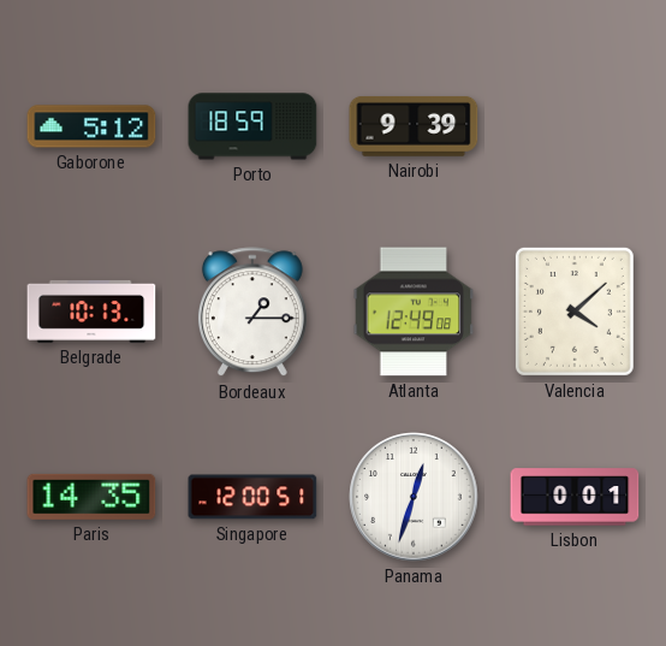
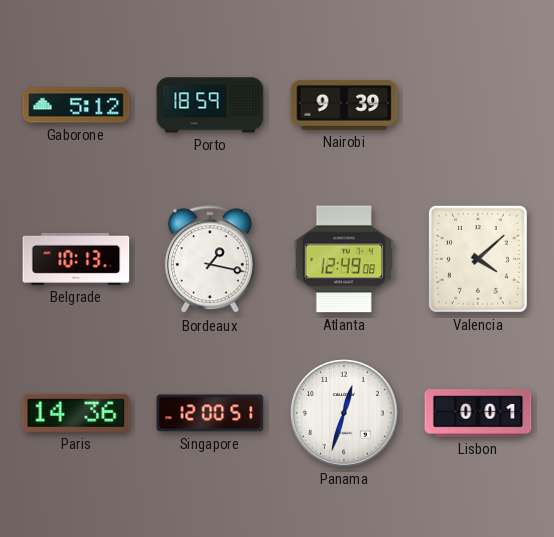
Bordeaux: 1:15 -> 1:17
Paris: 14:35 -> 14:36
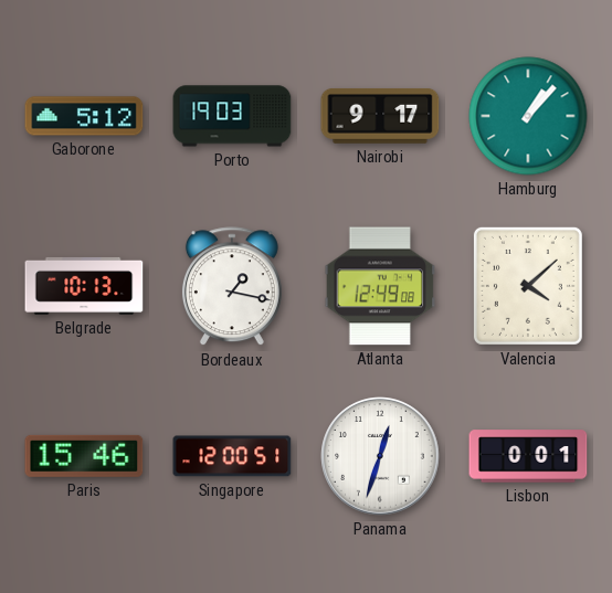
Porto: 18:59 -> 19:03
Nairobi: 9:39 -> 9:17
Hamburg: none -> 1:07
Paris: 14:36 -> 15:46
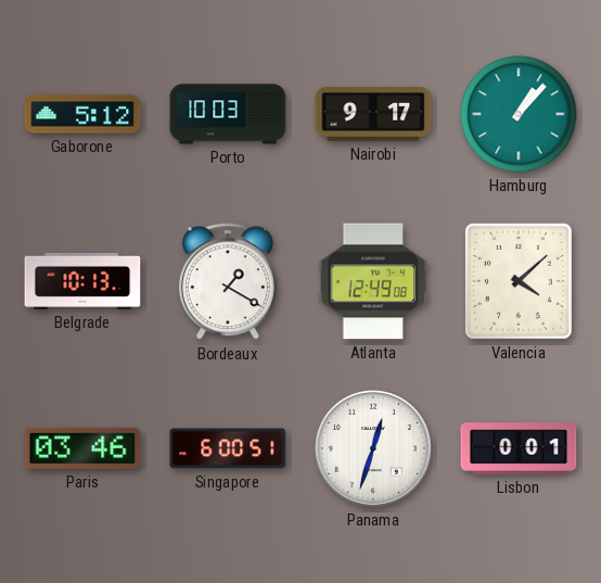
Porto: 19:03 -> 10:03
Bordeaux: 1:17 -> 1:20
Paris: 15:46 -> 03:46
Singapore: 12:00 -> 6:00
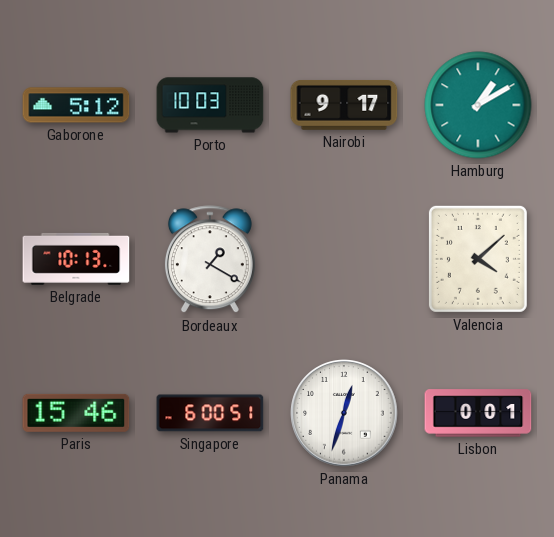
Hamburg: 1:07 -> 1:10
Atlanta: 12:49 -> none
Paris: 03:46 -> 15:46
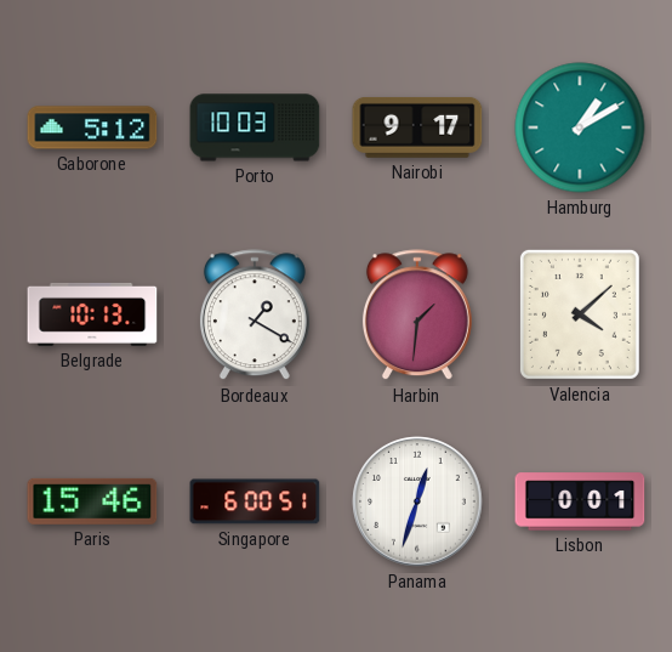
Harbin: none -> 1:31
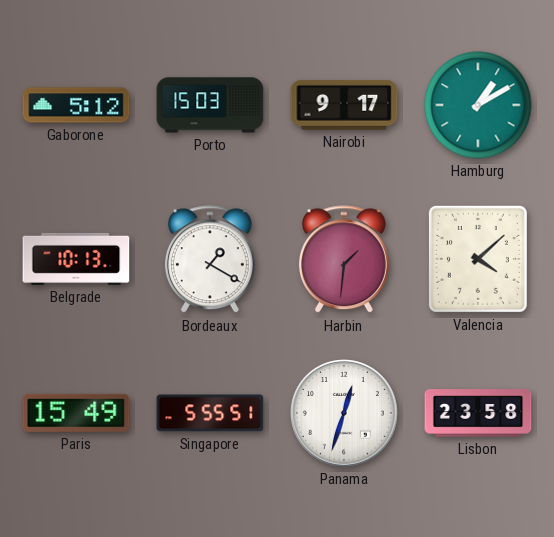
Porto: 10:03 -> 15:03
Paris: 15:46 -> 15:49
Singapore: 6:00 -> 5:55
Lisbon: 0:01 -> 23:58
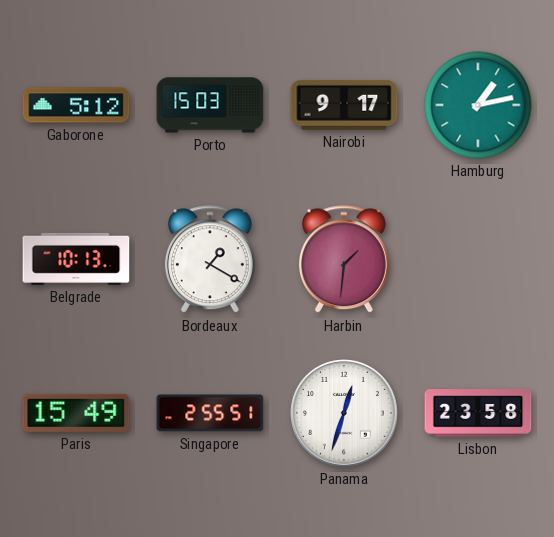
Hamburg: 1:10 -> 1:13
Valencia: 4:08 -> none
Singapore: 5:55 -> 2:55
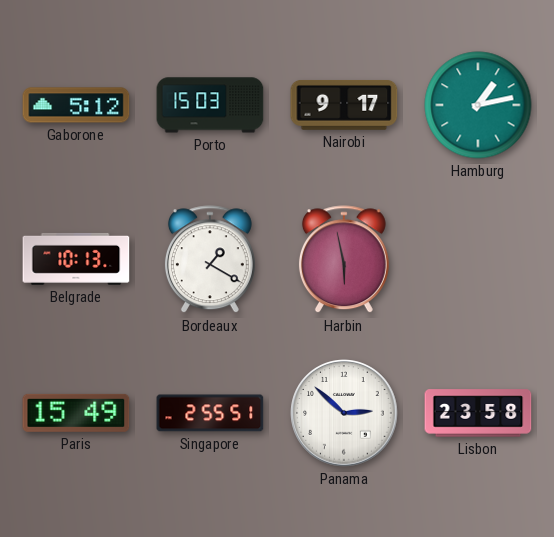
Harbin: 1:31 -> 5:58
Panama: 12:33 -> 2:52
